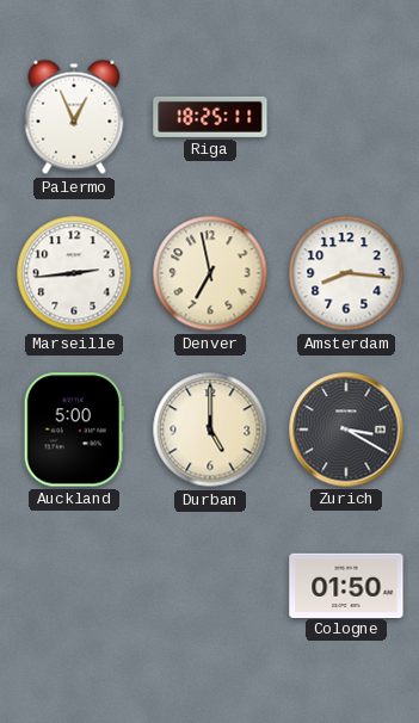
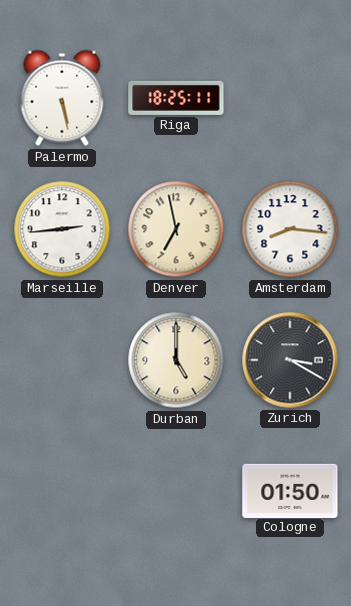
Palermo: 12:56 -> 5:28
Auckland: 5:00 -> none
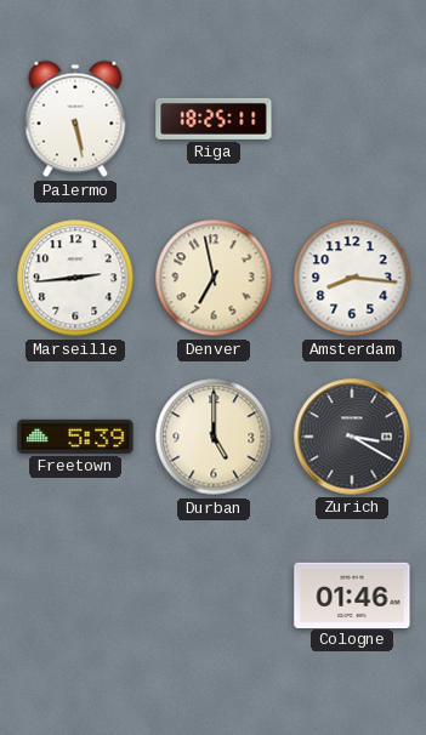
Freetown: none -> 5:39
Cologne: 01:50 -> 01:46
